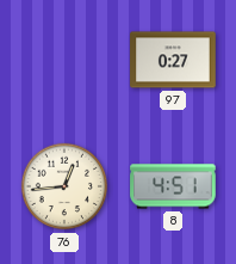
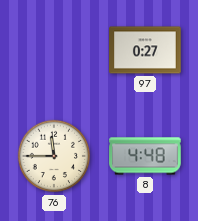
76: 12:44 -> 11:45
8: 4:51 -> 4:48
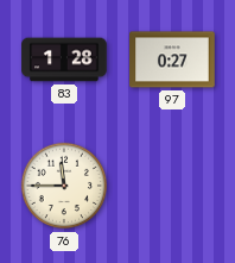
83: none -> 1:28
8: 4:48 -> none
